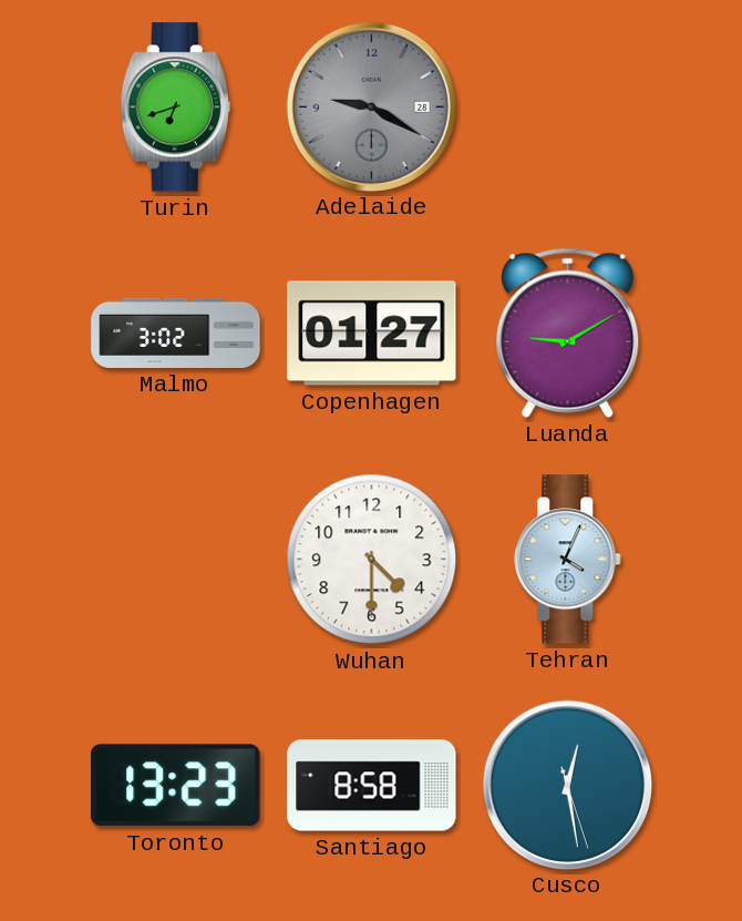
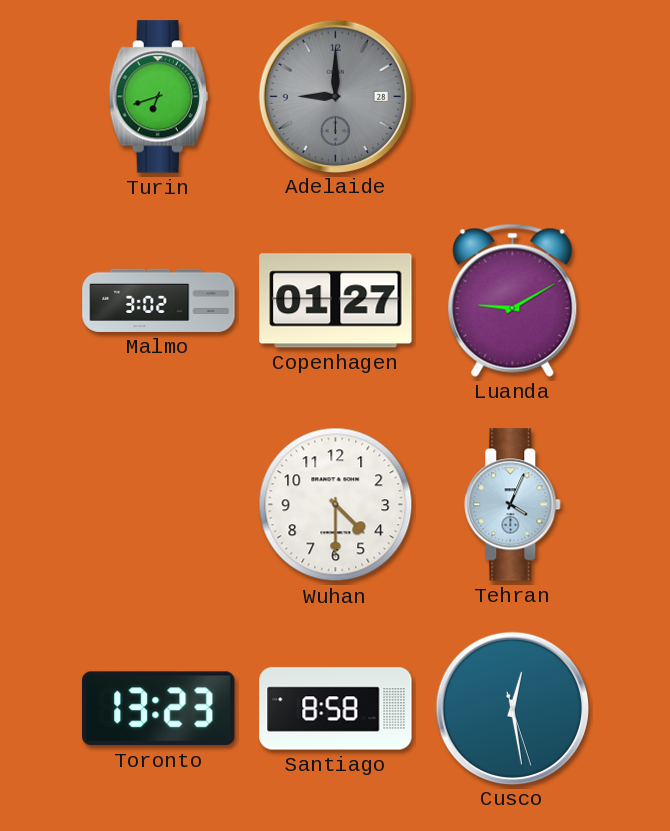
Adelaide: 9:20 -> 9:00
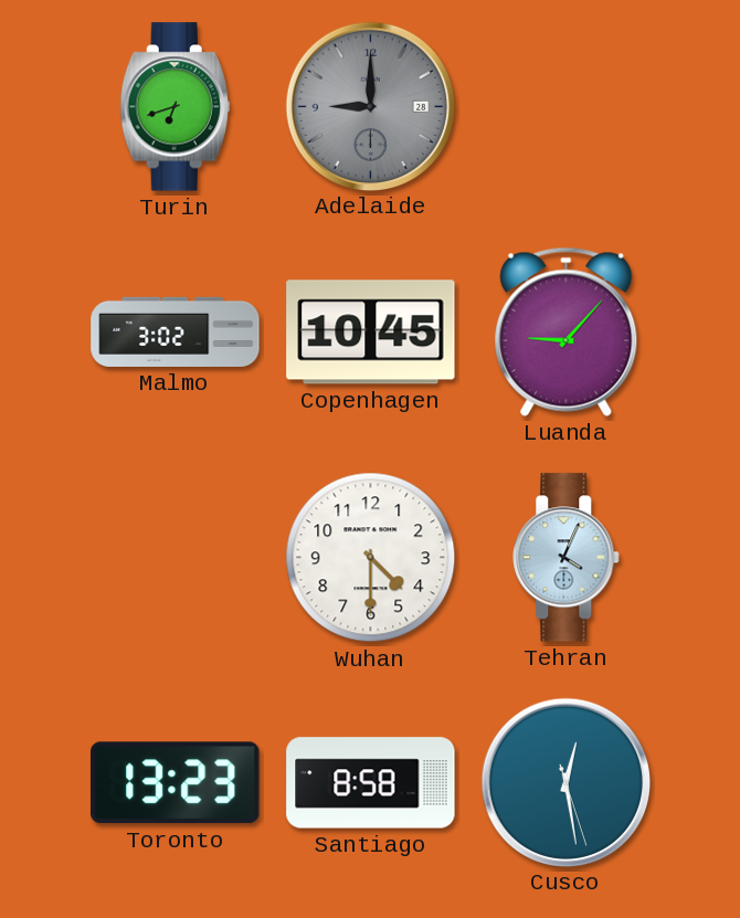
Copenhagen: 01:27 -> 10:45
Luanda: 9:10 -> 9:07
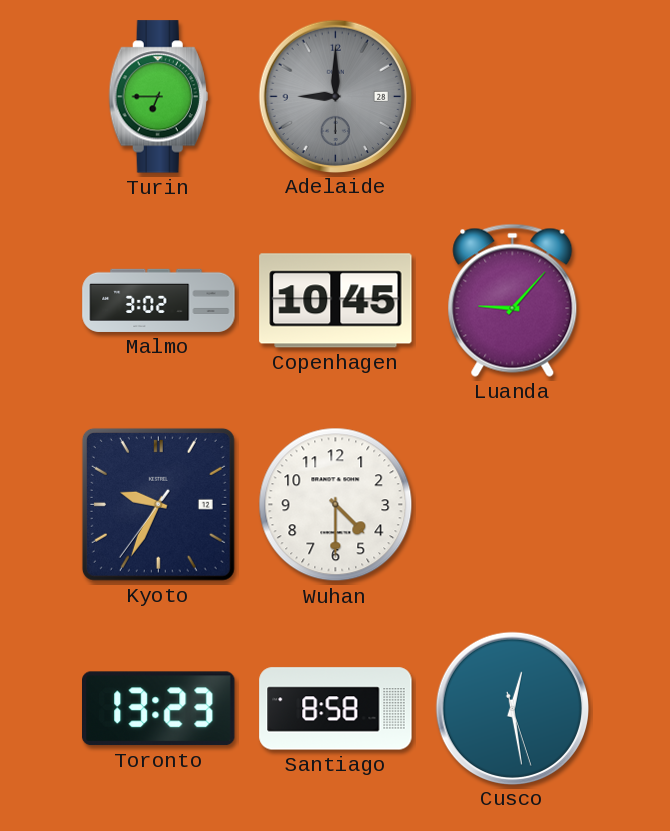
Turin: 6:42 -> 6:45
Kyoto: none -> 9:34
Tehran: 4:04 -> none
